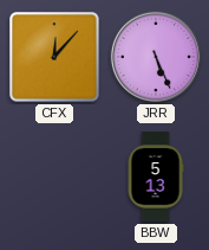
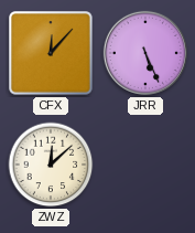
ZWZ: none -> 12:08
BBW: 5:13 -> none
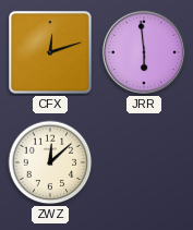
CFX: 12:07 -> 12:12
JRR: 5:26 -> 5:59
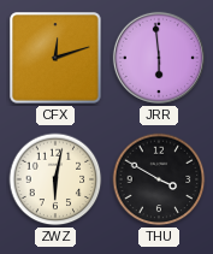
ZWZ: 12:08 -> 6:02
THU: none -> 3:50
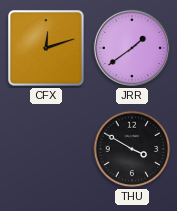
JRR: 5:59 -> 1:39
ZWZ: 6:02 -> none
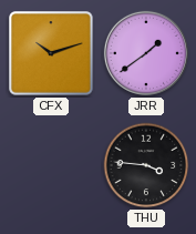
CFX: 12:12 -> 10:12
THU: 3:50 -> 3:46
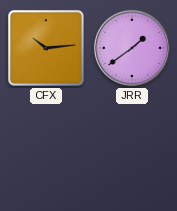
CFX: 10:12 -> 10:14
THU: 3:46 -> none
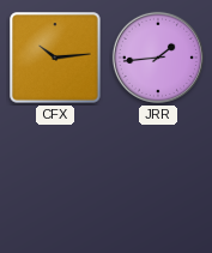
JRR: 1:39 -> 1:44
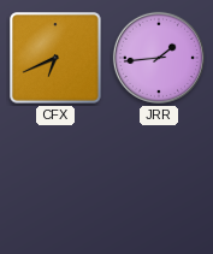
CFX: 10:14 -> 6:41
